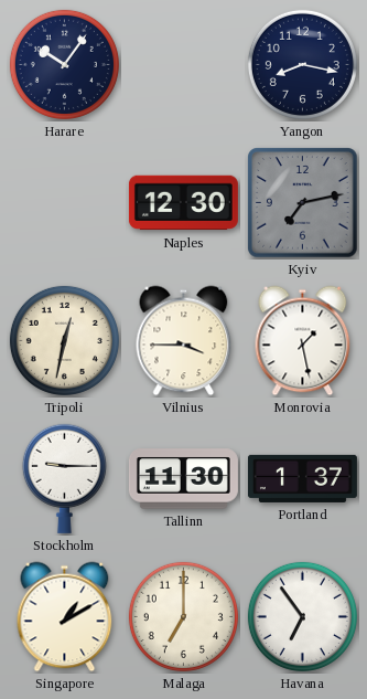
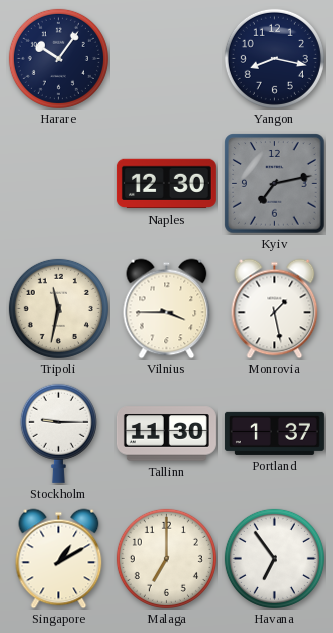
Tripoli: 12:32 -> 11:32
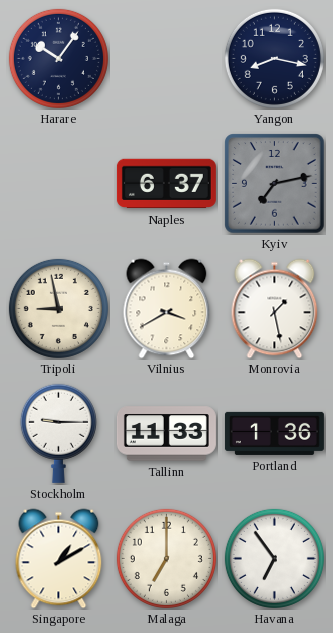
Naples: 12:30 -> 6:37
Tripoli: 11:32 -> 8:58
Vilnius: 3:45 -> 3:40
Tallinn: 11:30 -> 11:33
Portland: 1:37 -> 1:36
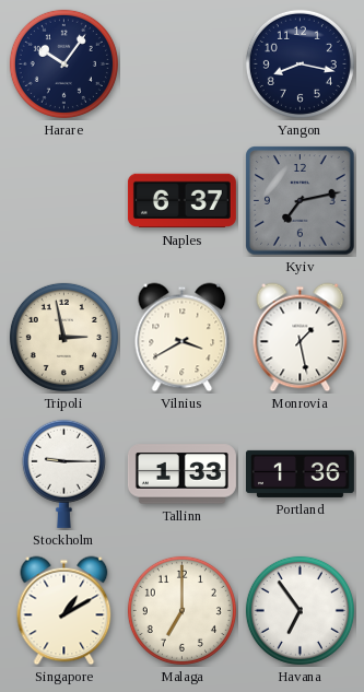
Tripoli: 8:58 -> 2:58
Tallinn: 11:33 -> 1:33
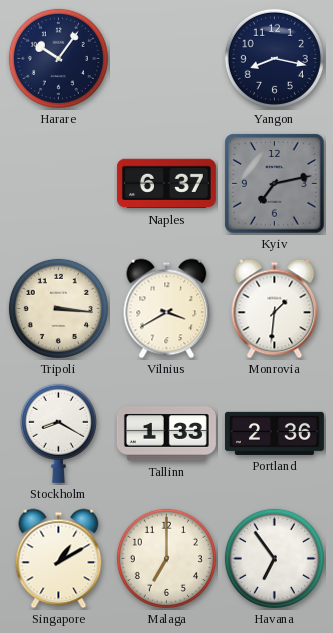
Tripoli: 2:58 -> 3:16
Monrovia: 1:28 -> 1:31
Stockholm: 9:15 -> 8:20
Portland: 1:36 -> 2:36
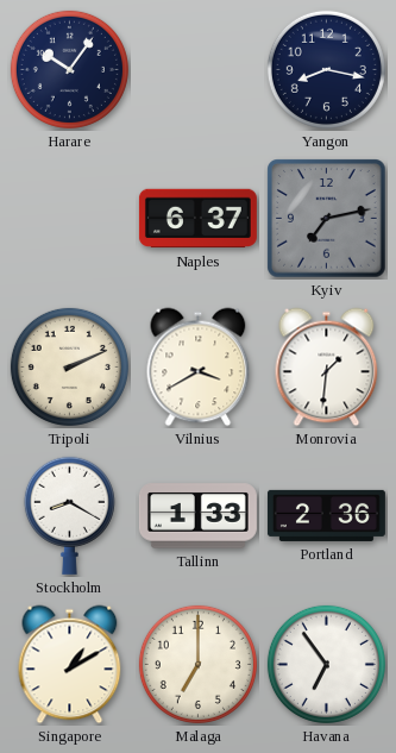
Tripoli: 3:16 -> 2:11
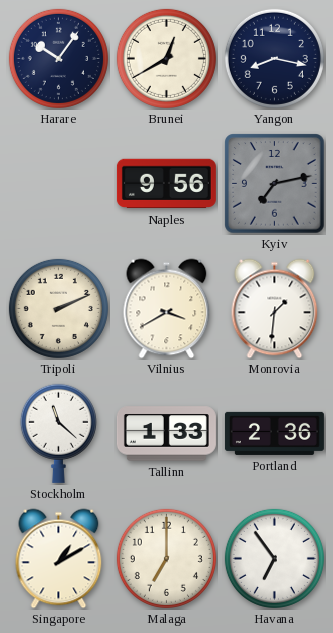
Brunei: none -> 12:40
Naples: 6:37 -> 9:56
Stockholm: 8:20 -> 11:22
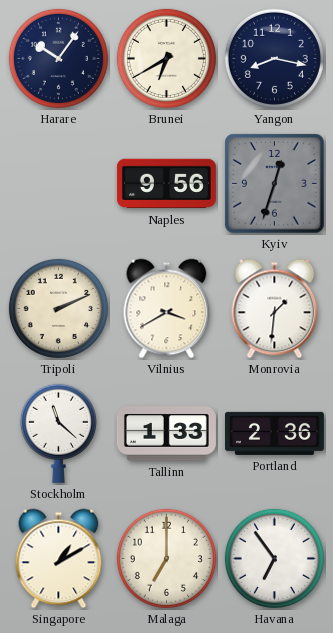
Brunei: 12:40 -> 6:40
Kyiv: 7:13 -> 12:33
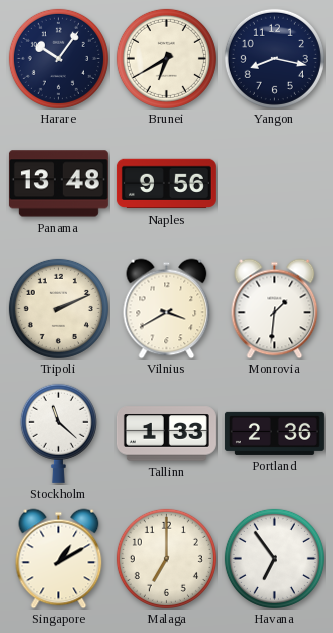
Panama: none -> 13:48
Kyiv: 12:33 -> none
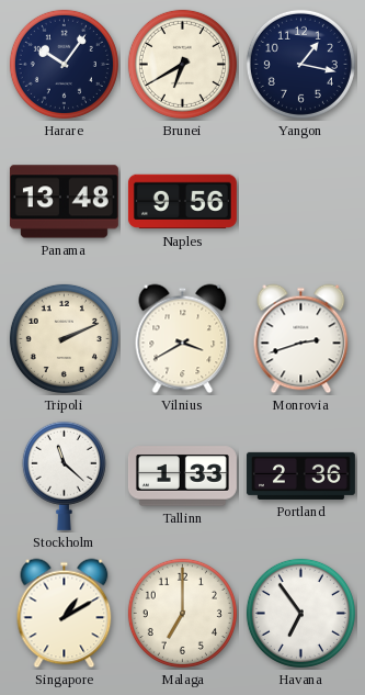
Yangon: 8:17 -> 1:17
Monrovia: 1:31 -> 2:42
